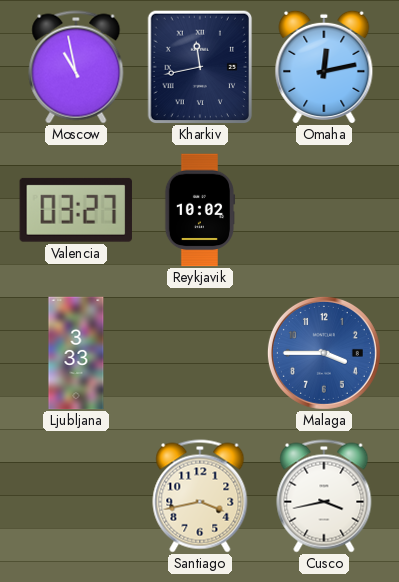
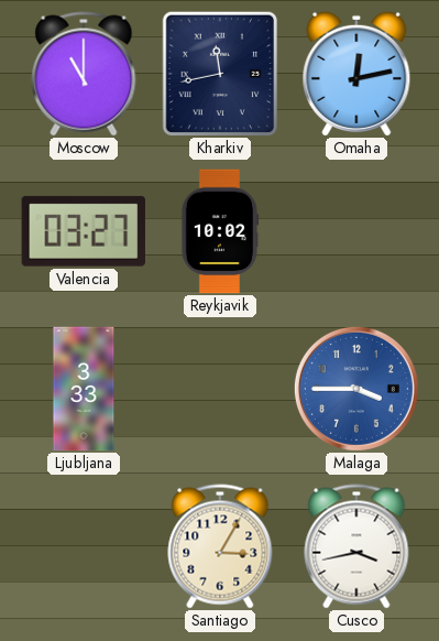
Moscow: 10:58 -> 11:00
Santiago: 3:43 -> 3:05
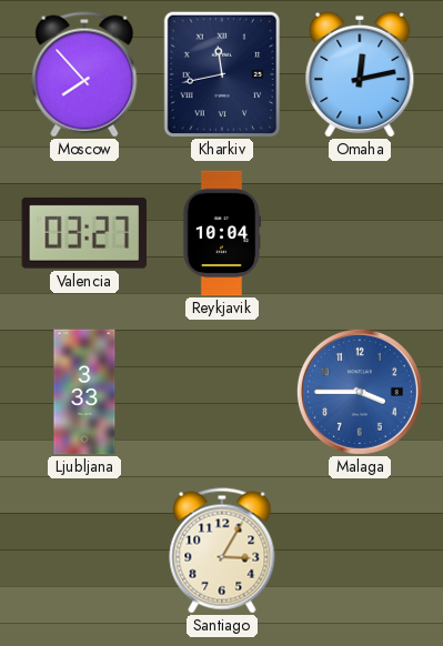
Moscow: 11:00 -> 7:53
Reykjavik: 10:02 -> 10:04
Cusco: 3:43 -> none
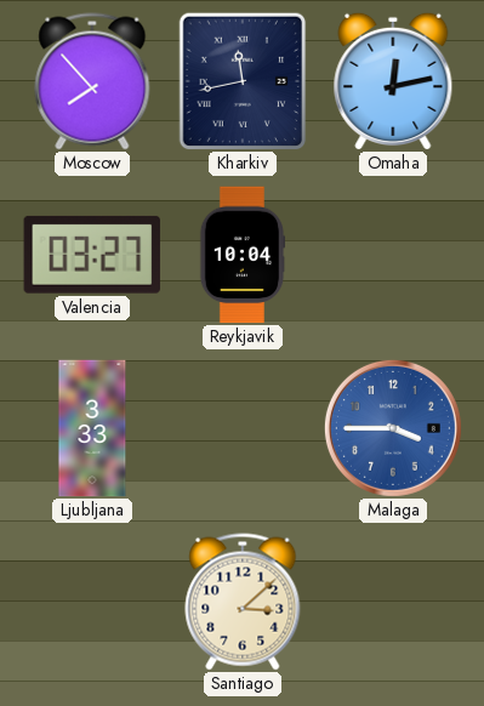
Santiago: 3:05 -> 3:08
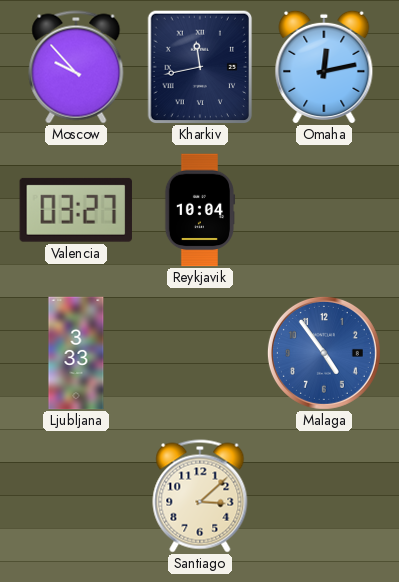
Moscow: 7:53 -> 9:53
Malaga: 3:45 -> 4:54
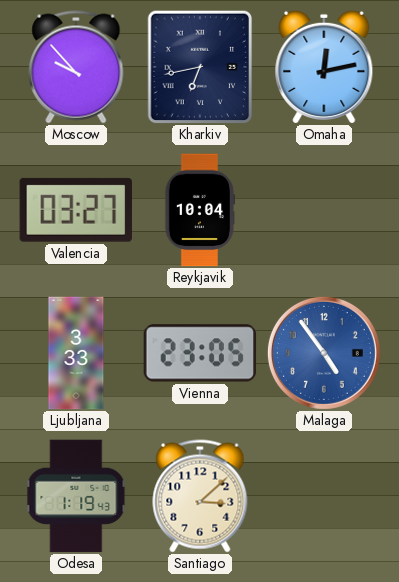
Kharkiv: 11:43 -> 6:43
Vienna: none -> 23:05
Odesa: none -> 1:19
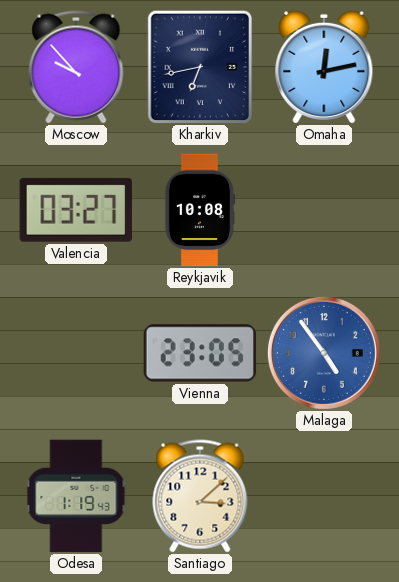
Reykjavik: 10:04 -> 10:08
Ljubljana: 3:33 -> none
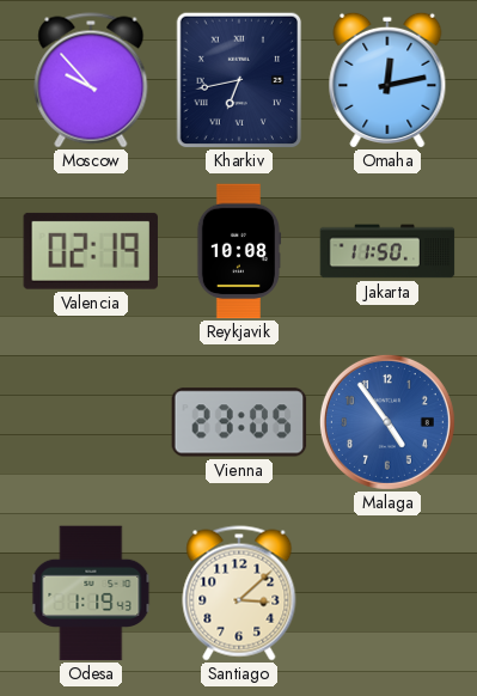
Valencia: 03:27 -> 02:19
Jakarta: none -> 11:50
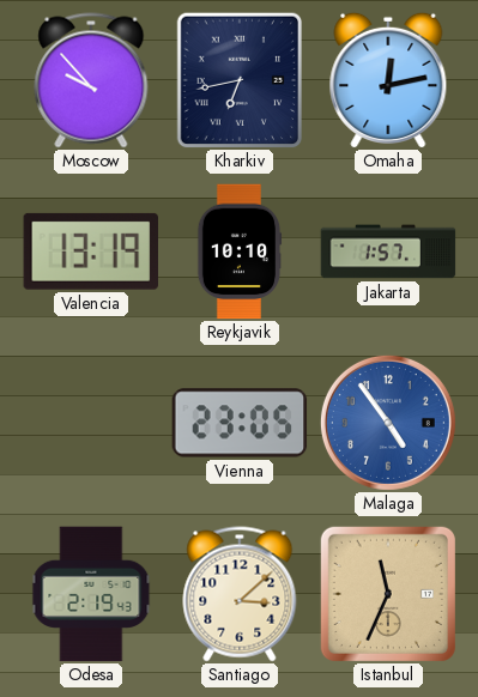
Valencia: 02:19 -> 13:19
Reykjavik: 10:08 -> 10:10
Jakarta: 11:50 -> 1:57
Odesa: 1:19 -> 2:19
Istanbul: none -> 11:34
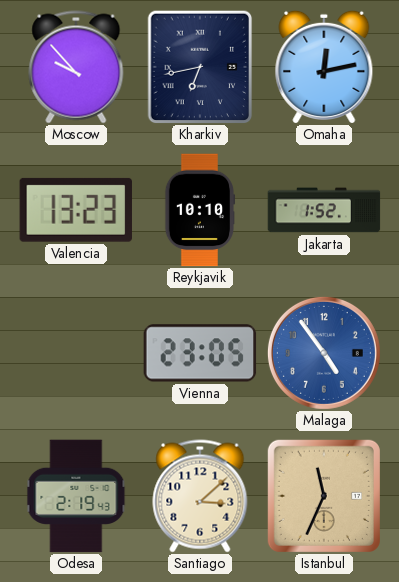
Valencia: 13:19 -> 13:23
Jakarta: 1:57 -> 1:52
